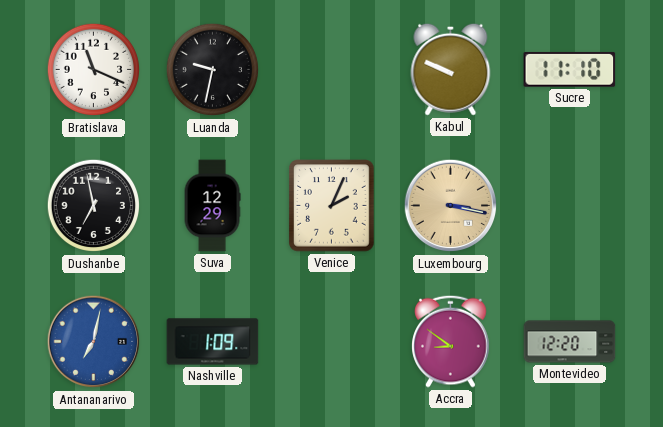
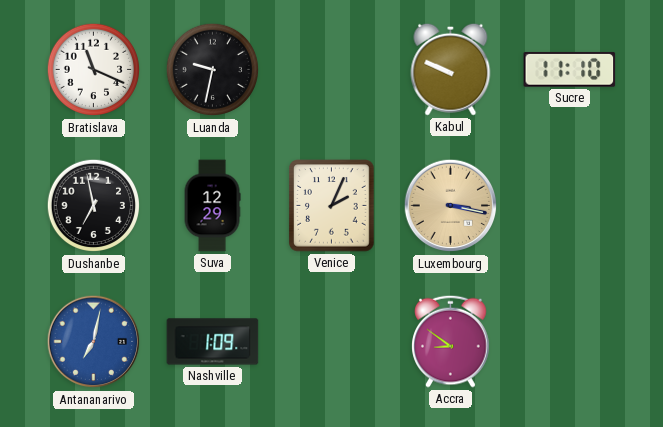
Montevideo: 12:20 -> none
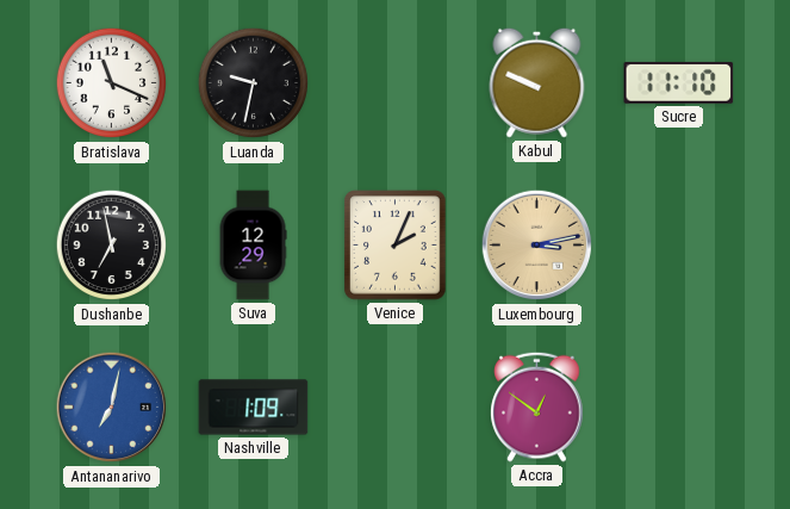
Luxembourg: 3:17 -> 3:13
Accra: 8:51 -> 12:51
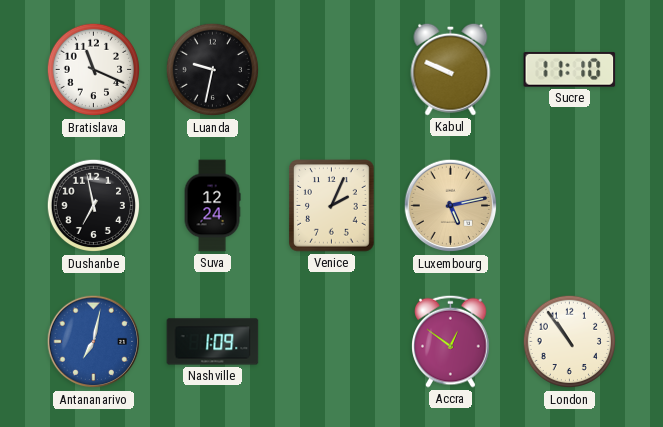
Suva: 12:29 -> 12:24
Luxembourg: 3:13 -> 5:13
London: none -> 10:54
